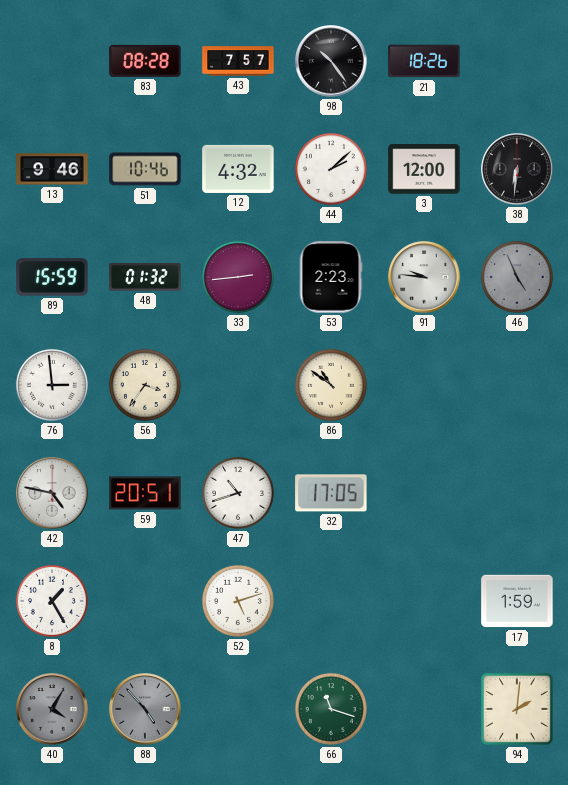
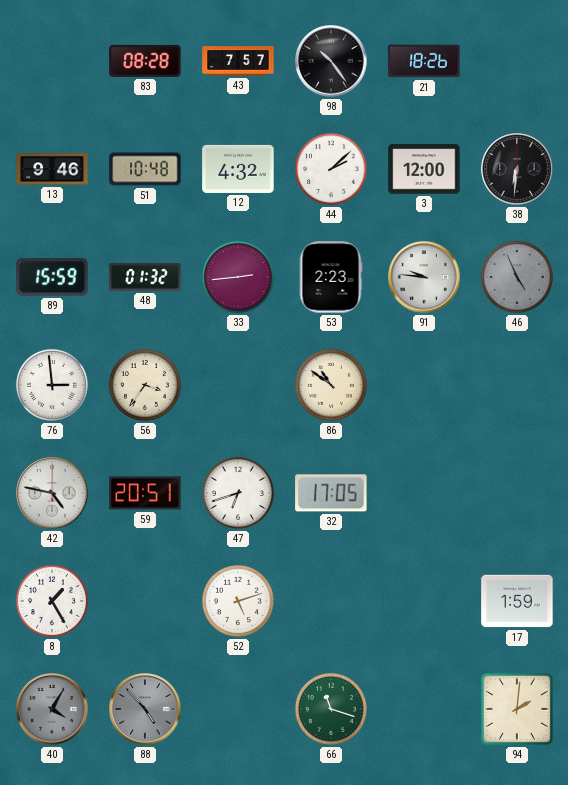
51: 10:46 -> 10:48
47: 10:42 -> 6:42
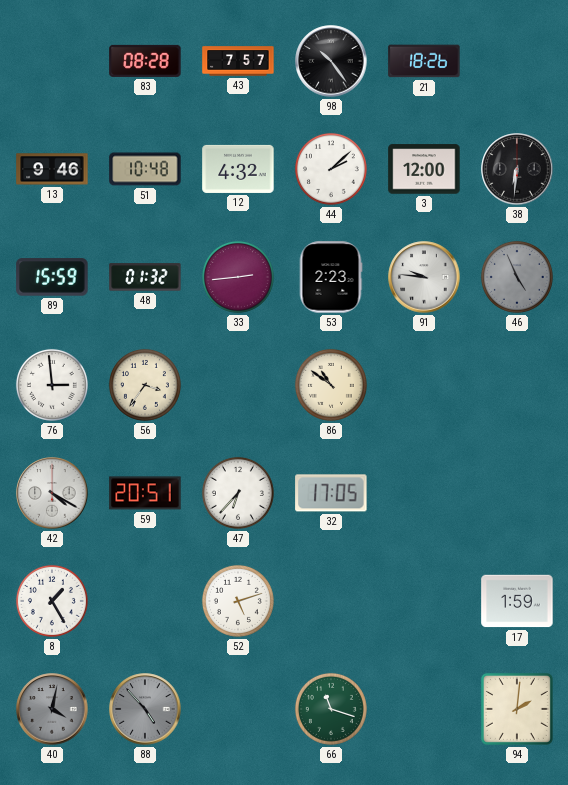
42: 4:47 -> 4:20
47: 6:42 -> 6:37
40: 4:05 -> 4:02
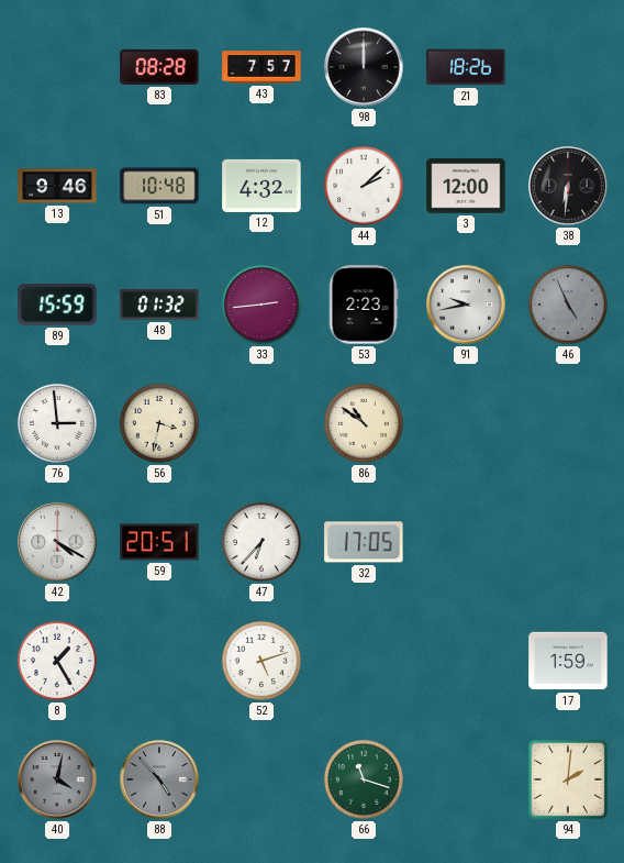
98: 10:24 -> 12:00
91: 9:46 -> 9:43
56: 3:36 -> 3:32
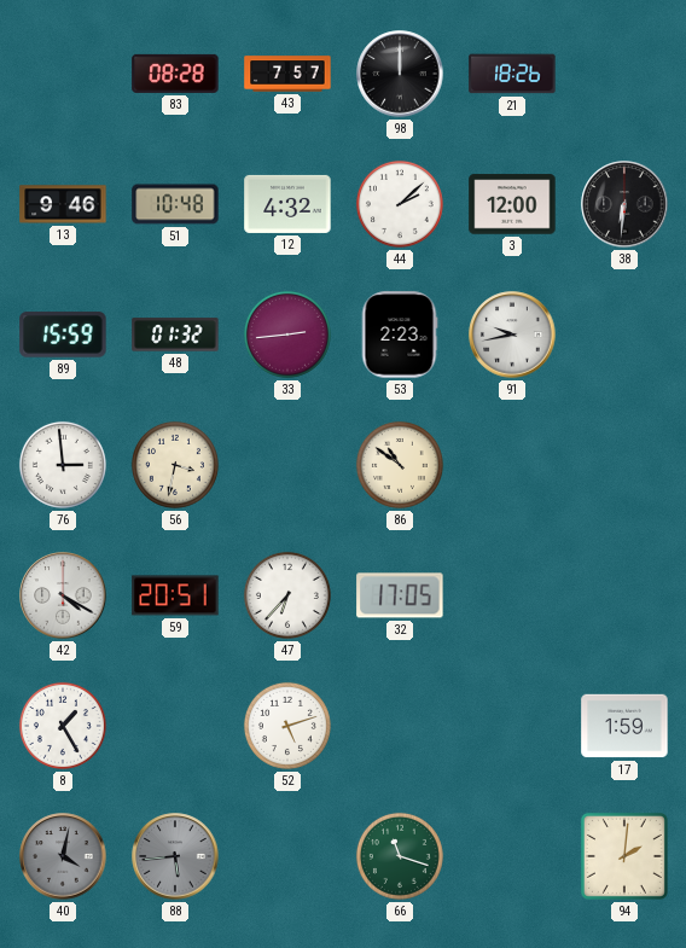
46: 4:56 -> none
88: 4:53 -> 5:44
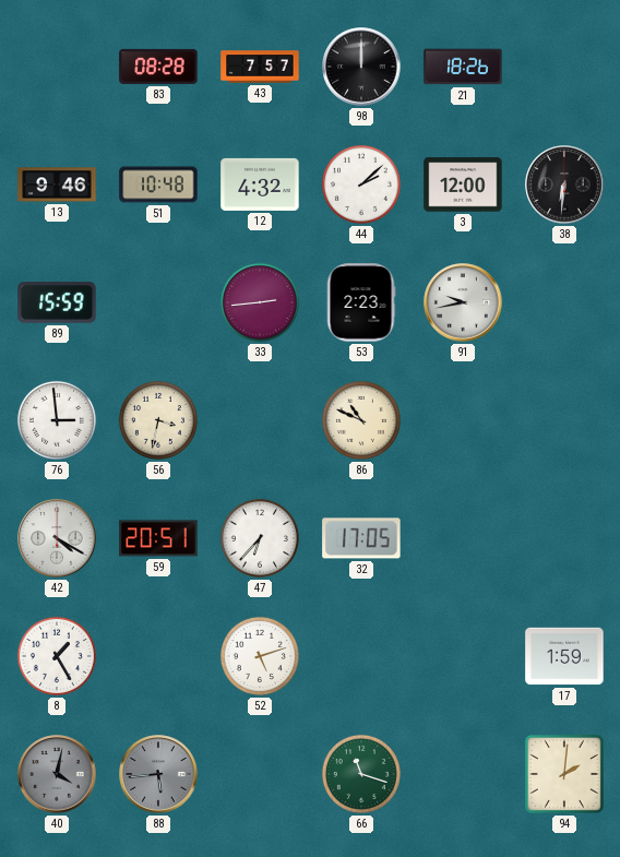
48: 01:32 -> none
86: 10:51 -> 10:49
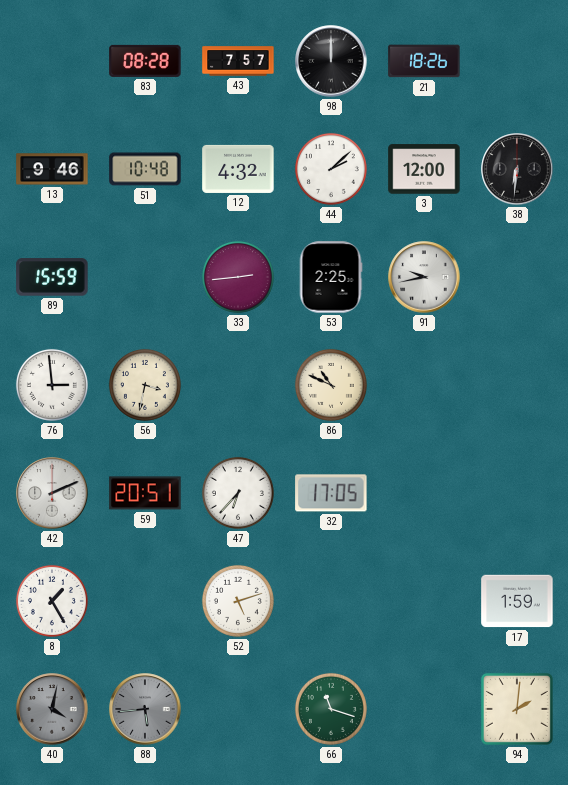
53: 2:23 -> 2:25
42: 4:20 -> 2:11
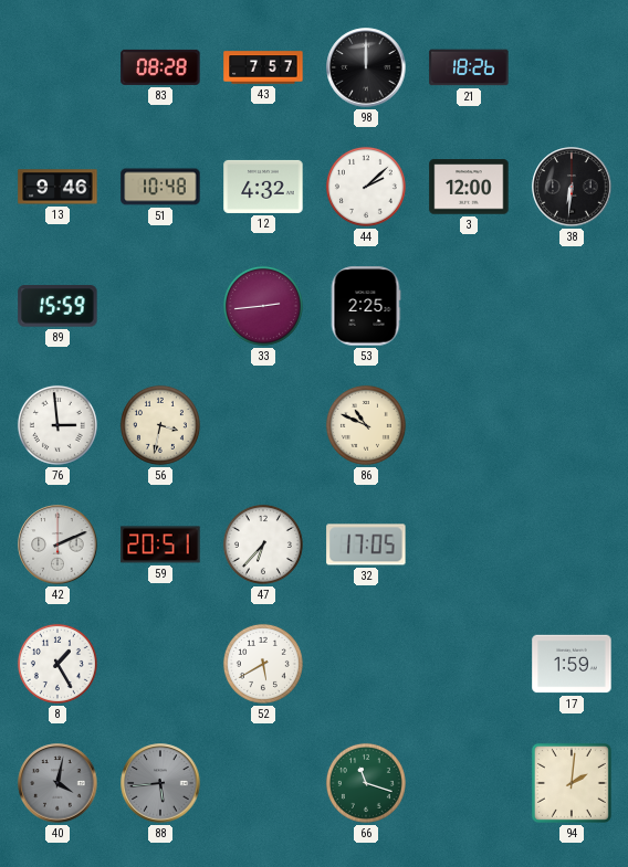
91: 9:43 -> none
52: 5:12 -> 5:40
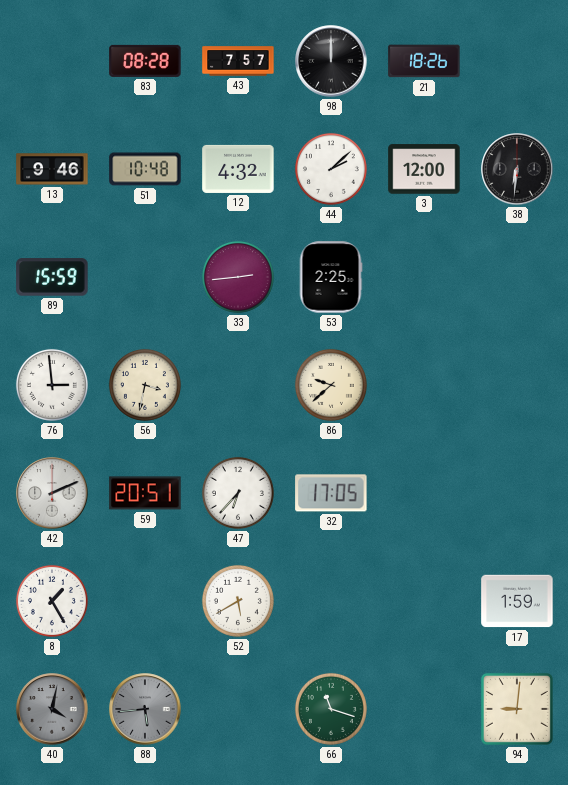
86: 10:49 -> 9:38
94: 2:01 -> 9:01
